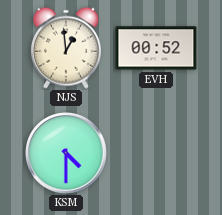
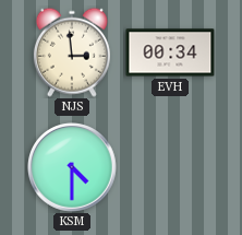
NJS: 12:59 -> 2:59
EVH: 00:52 -> 00:34
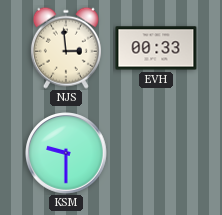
EVH: 00:34 -> 00:33
KSM: 4:30 -> 9:30
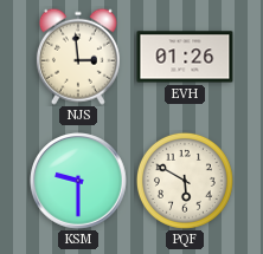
EVH: 00:33 -> 01:26
PQF: none -> 5:50
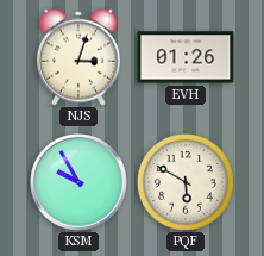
NJS: 2:59 -> 3:03
KSM: 9:30 -> 9:55
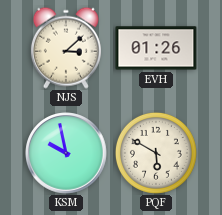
NJS: 3:03 -> 3:08
KSM: 9:55 -> 9:58
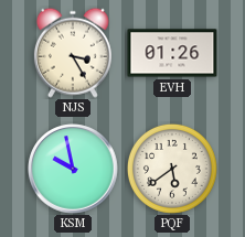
NJS: 3:08 -> 3:25
PQF: 5:50 -> 5:39
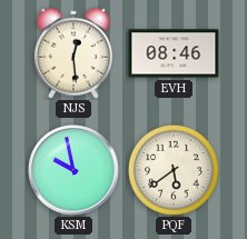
NJS: 3:25 -> 12:29
EVH: 01:26 -> 08:46
